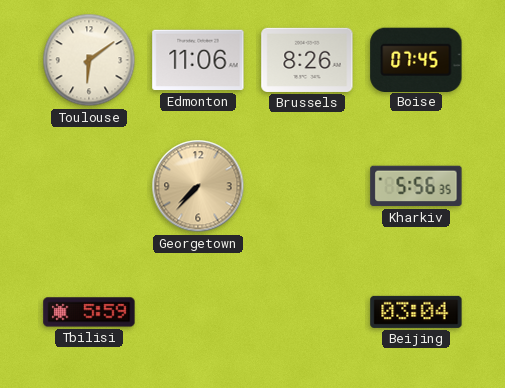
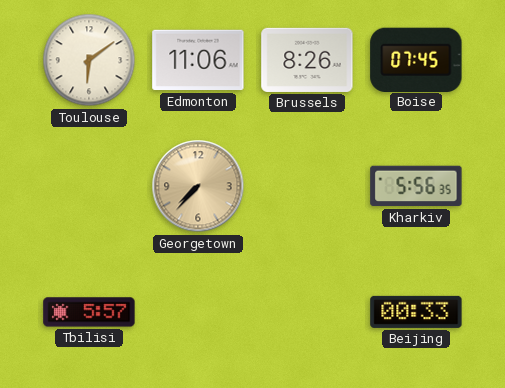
Tbilisi: 5:59 -> 5:57
Beijing: 03:04 -> 00:33
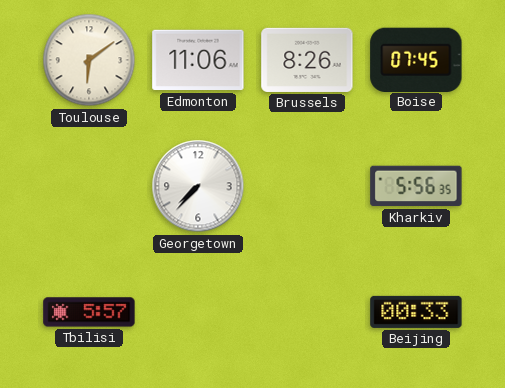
Georgetown dial: champagne -> white
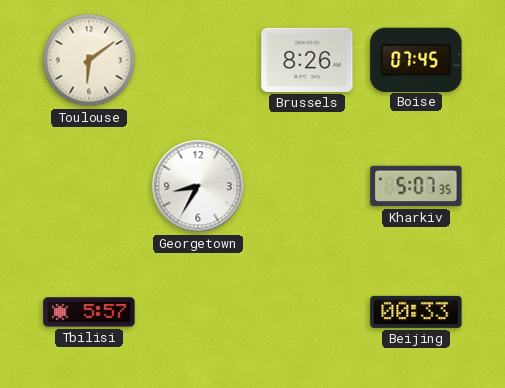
Edmonton: 11:06 -> none
Georgetown: 7:37 -> 8:35
Kharkiv: 5:56 -> 5:07
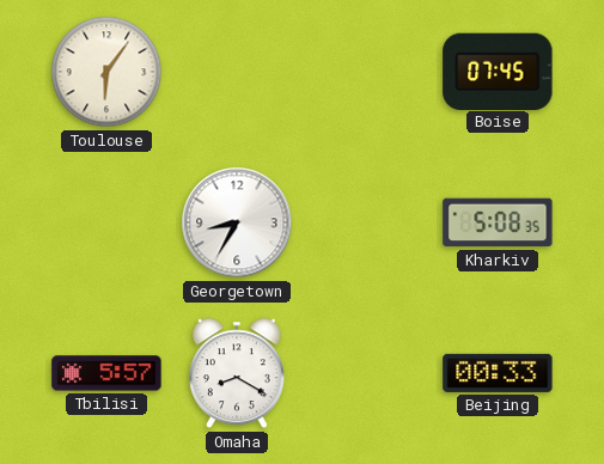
Toulouse: 6:09 -> 6:06
Brussels: 8:26 -> none
Kharkiv: 5:07 -> 5:08
Omaha: none -> 8:20
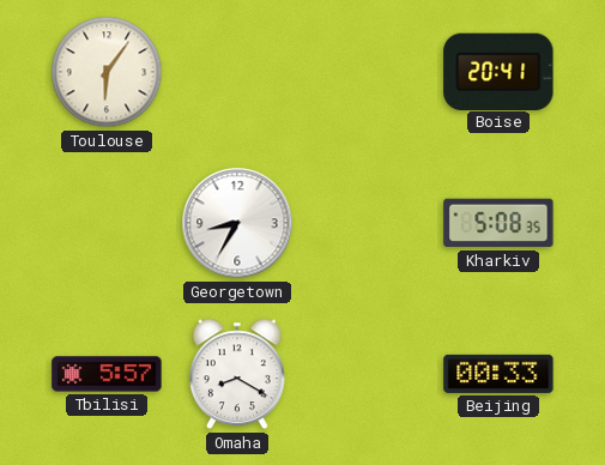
Boise: 07:45 -> 20:41
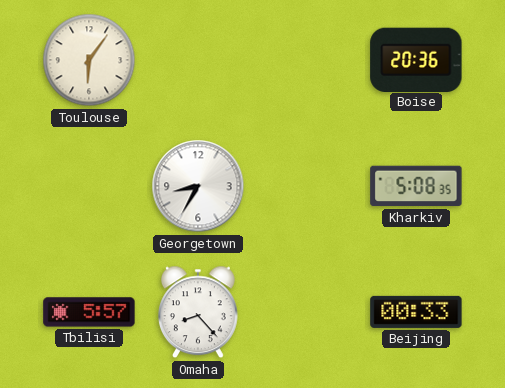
Boise: 20:41 -> 20:36
Omaha: 8:20 -> 8:23
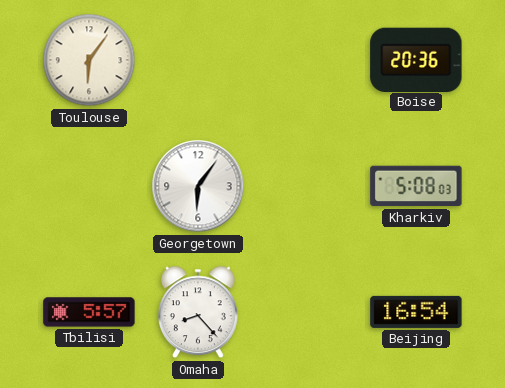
Georgetown: 8:35 -> 6:06
Kharkiv: 5:08:35 -> 5:08:03
Beijing: 00:33 -> 16:54
